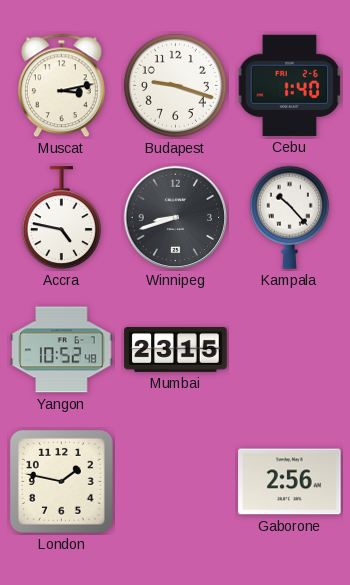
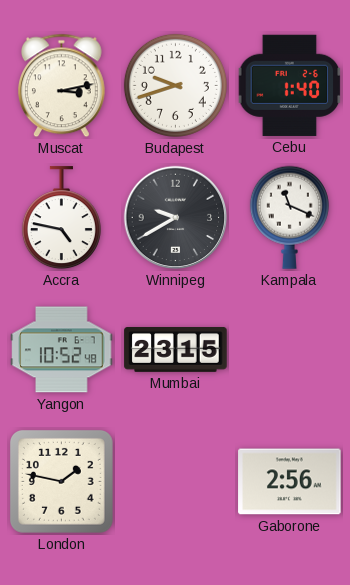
Budapest: 9:18 -> 9:42
Winnipeg: 8:42 -> 9:40
Kampala: 10:23 -> 11:19
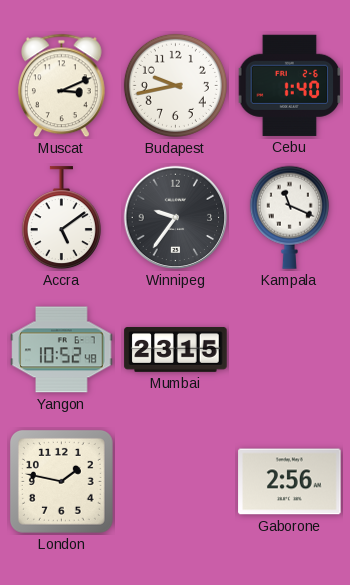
Muscat: 3:13 -> 3:11
Budapest: 9:42 -> 9:43
Accra: 4:47 -> 5:09
Winnipeg: 9:40 -> 9:36
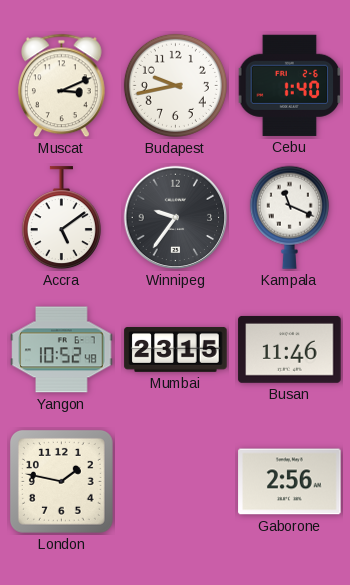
Busan: none -> 11:46
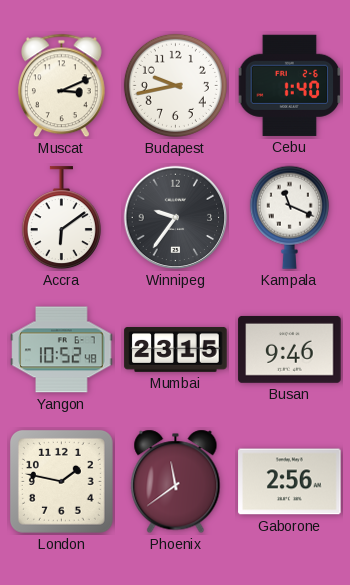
Accra: 5:09 -> 6:09
Busan: 11:46 -> 9:46
Phoenix: none -> 11:39
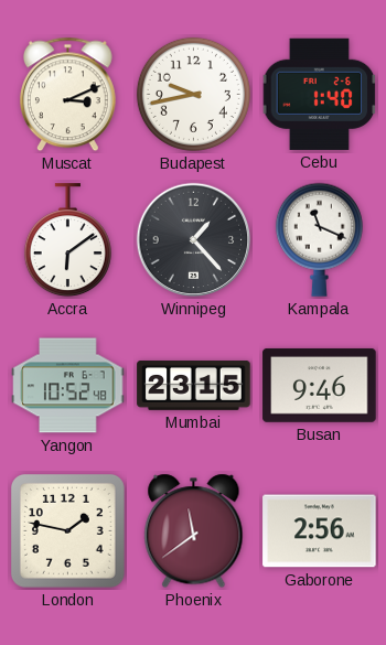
Winnipeg: 9:36 -> 1:23
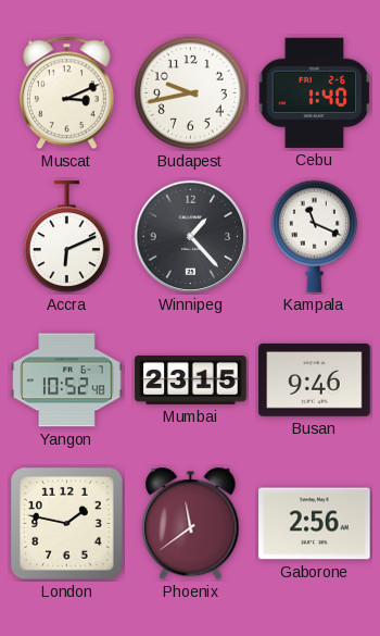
Accra: 6:09 -> 6:11
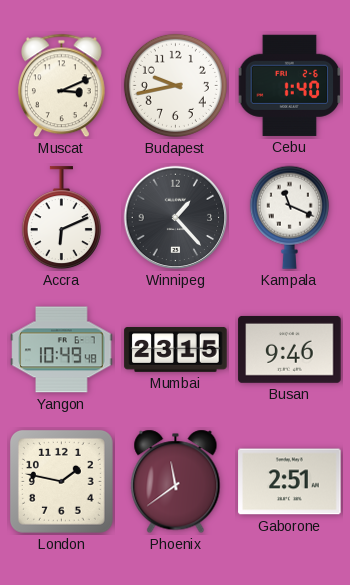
Yangon: 10:52 -> 10:49
Gaborone: 2:56 -> 2:51
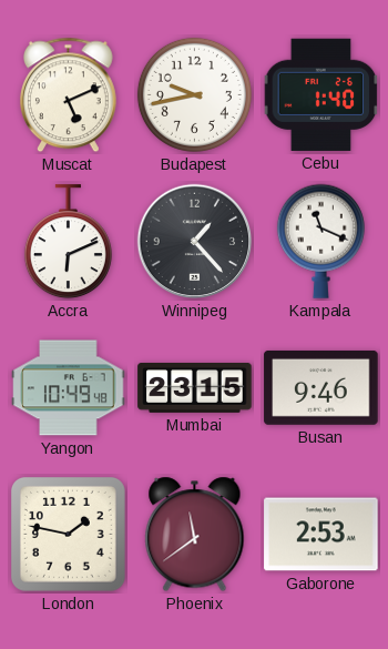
Muscat: 3:11 -> 5:11
Gaborone: 2:51 -> 2:53
